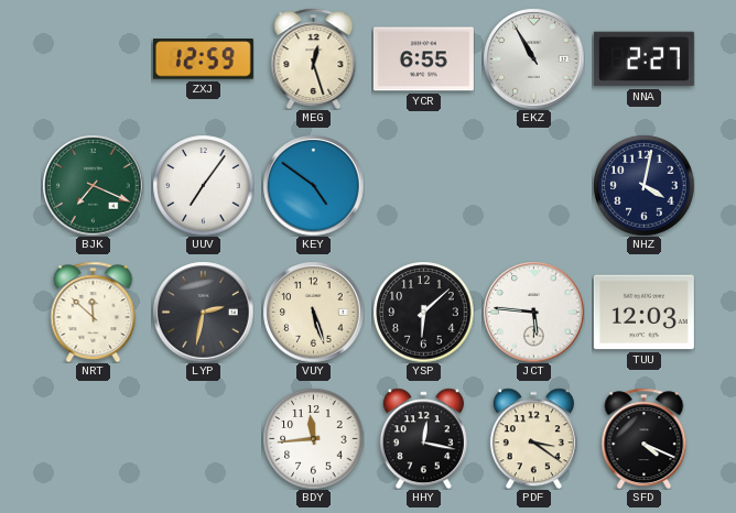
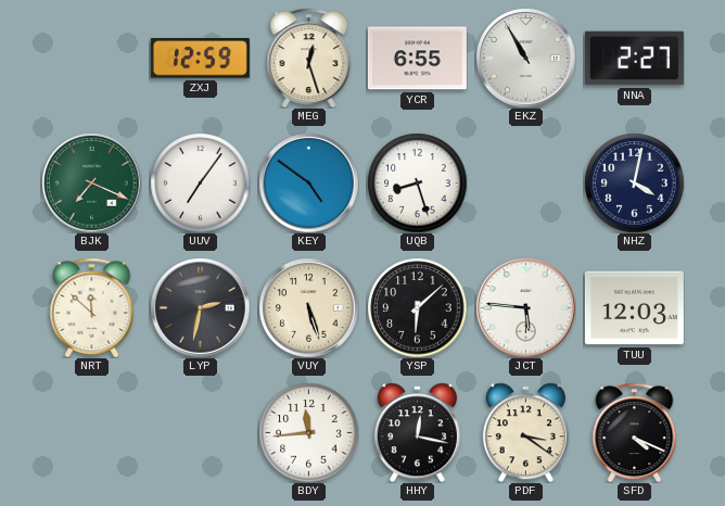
UQB: none -> 8:27
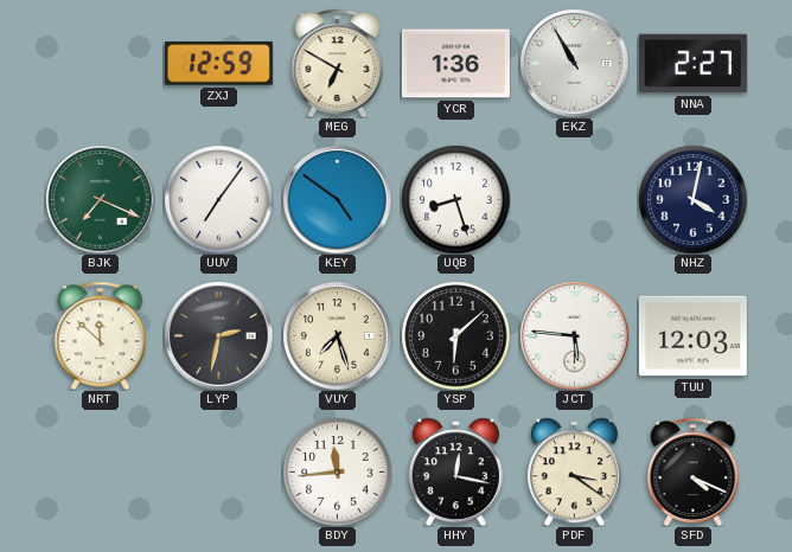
MEG: 12:27 -> 6:50
YCR: 6:55 -> 1:36
VUY: 5:27 -> 7:27
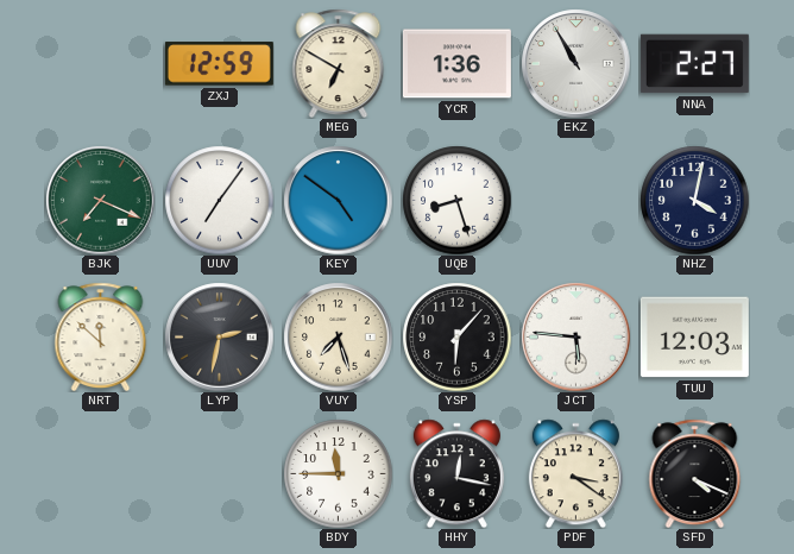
YSP: 6:08 -> 6:07
BDY: 11:44 -> 11:45
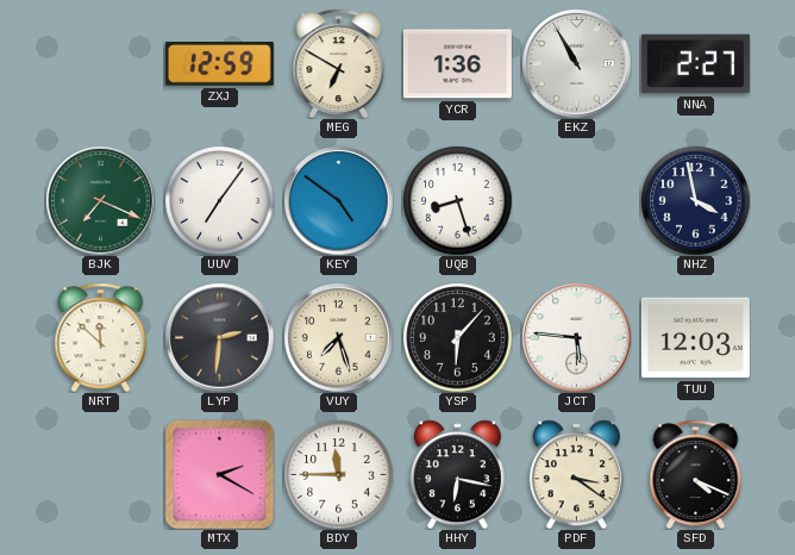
NHZ: 4:02 -> 3:58
LYP: 2:32 -> 2:31
MTX: none -> 2:20
HHY: 12:17 -> 6:17
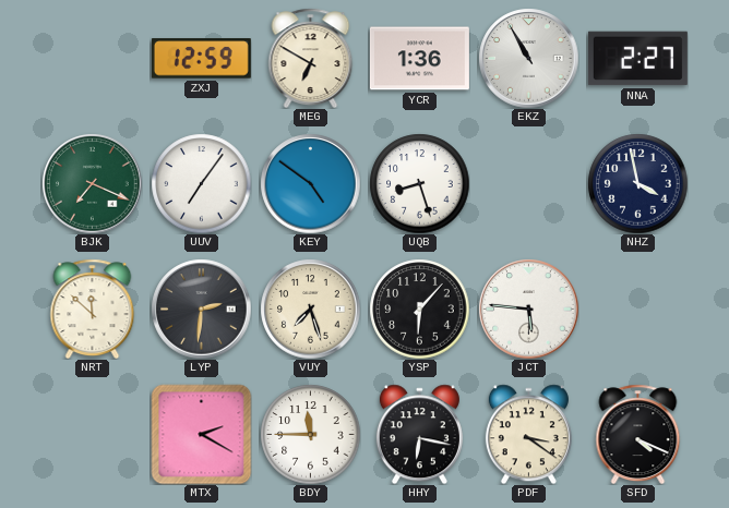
TUU: 12:03 -> none
